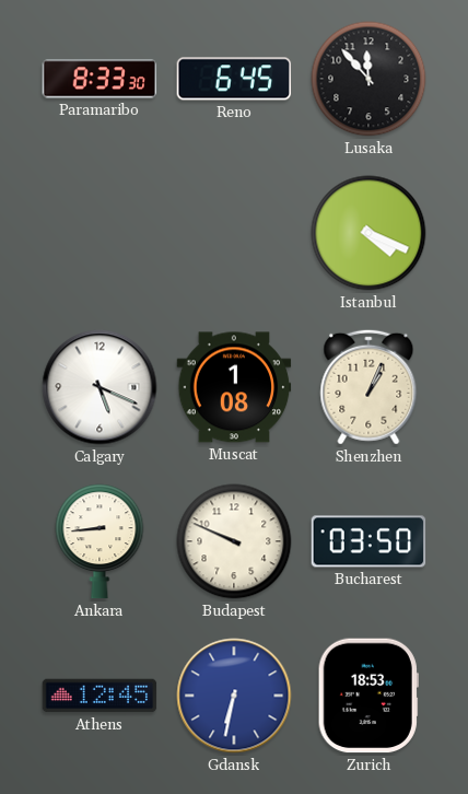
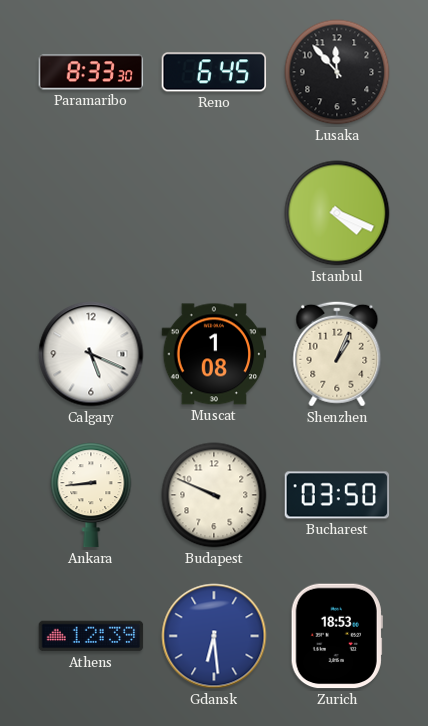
Athens: 12:45 -> 12:39
Gdansk: 6:32 -> 6:29
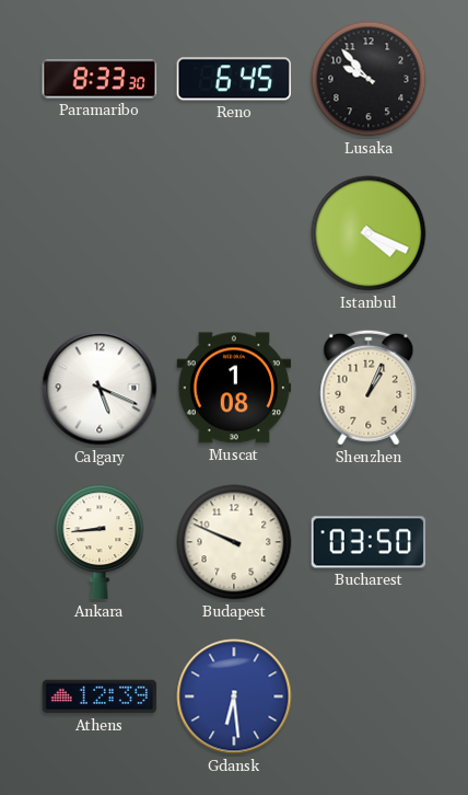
Lusaka: 11:53 -> 9:53
Zurich: 18:53 -> none
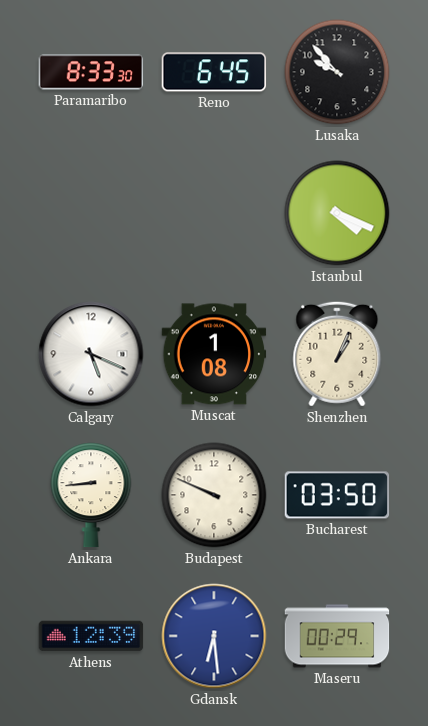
Maseru: none -> 00:29
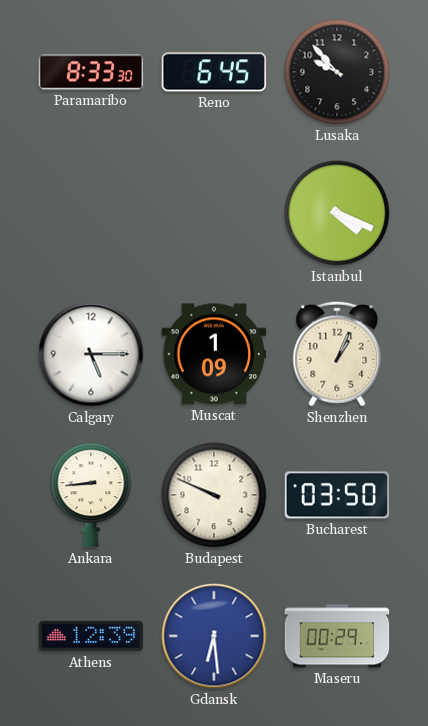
Calgary: 5:19 -> 5:15
Muscat: 1:08 -> 1:09
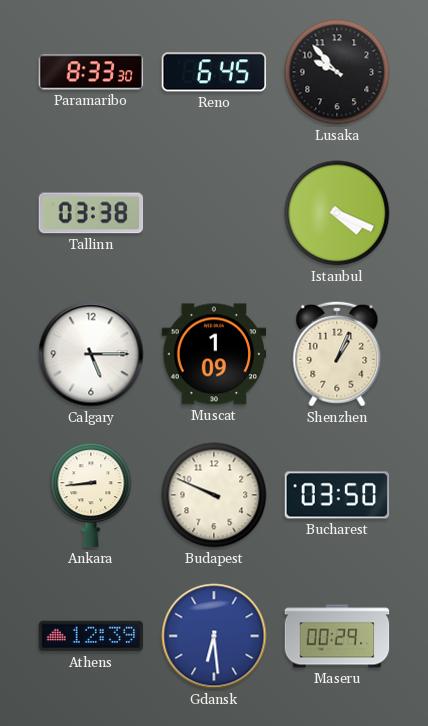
Tallinn: none -> 03:38
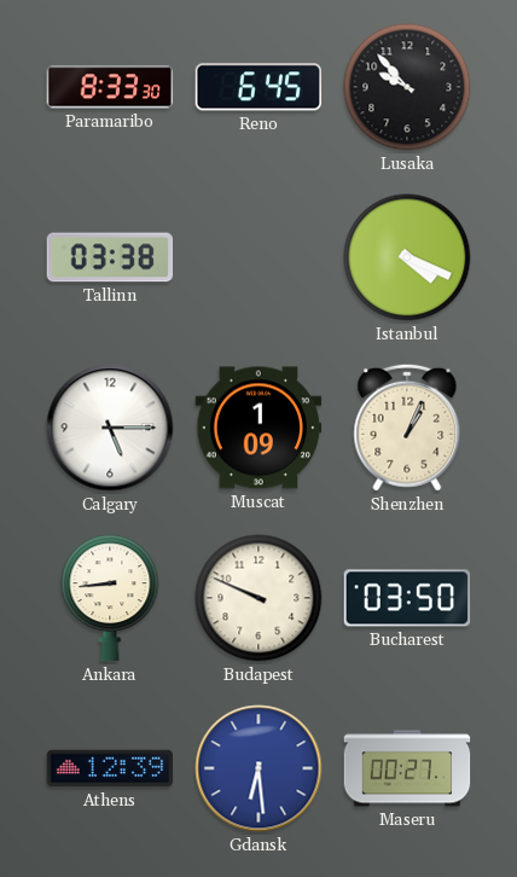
Maseru: 00:29 -> 00:27
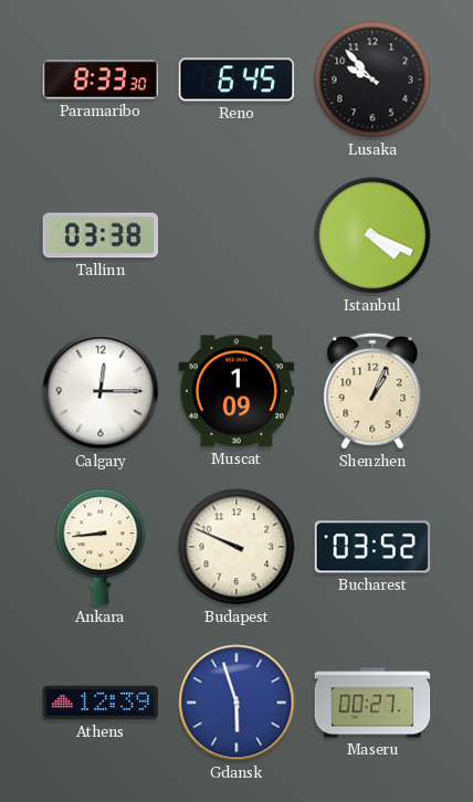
Calgary: 5:15 -> 12:15
Bucharest: 03:50 -> 03:52
Gdansk: 6:29 -> 5:57
